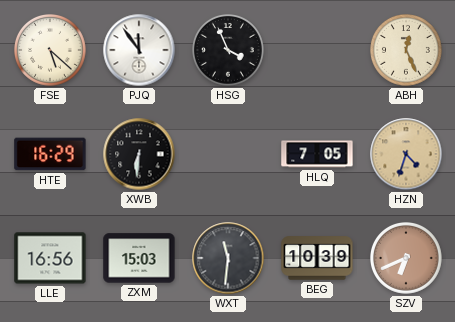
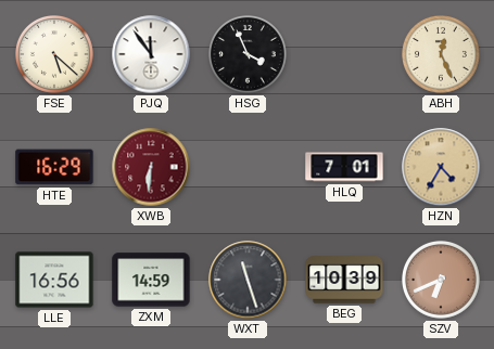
XWB dial: black -> burgundy
HLQ: 7:05 -> 7:01
HZN: 4:33 -> 4:35
ZXM: 15:03 -> 14:59
WXT: 11:31 -> 11:27
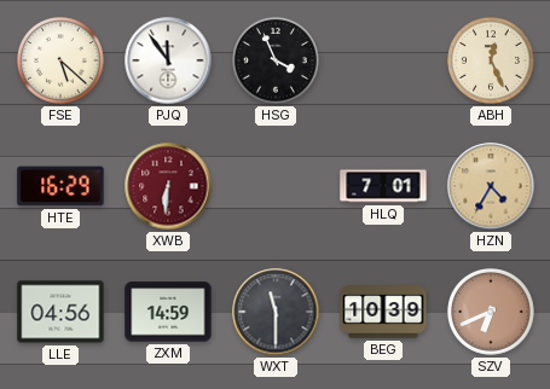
LLE: 16:56 -> 04:56
WXT: 11:27 -> 11:30
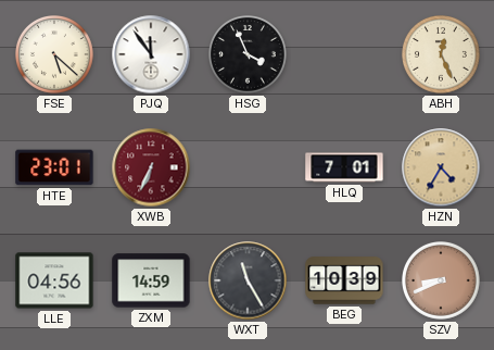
HTE: 16:29 -> 23:01
XWB: 6:31 -> 6:34
WXT: 11:30 -> 11:25
SZV: 6:41 -> 8:41
